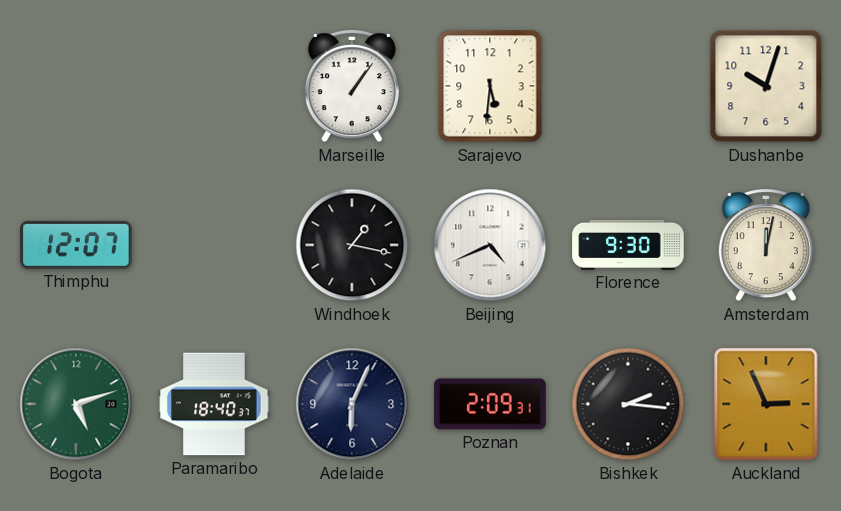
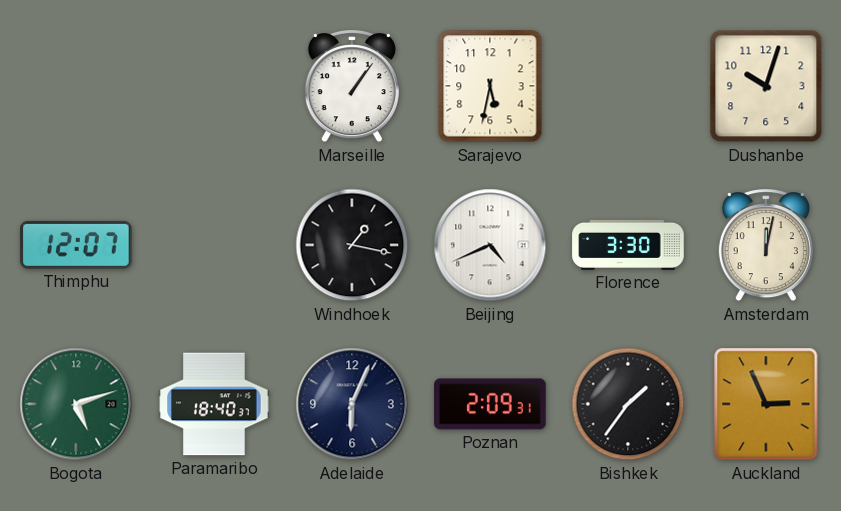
Sarajevo: 5:31 -> 5:32
Florence: 9:30 -> 3:30
Bishkek: 2:16 -> 1:36
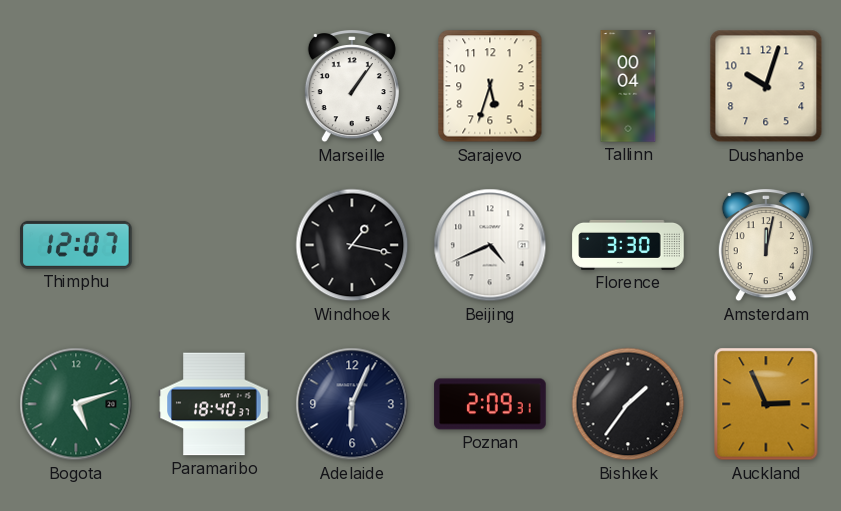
Sarajevo: 5:32 -> 5:33
Tallinn: none -> 00:04
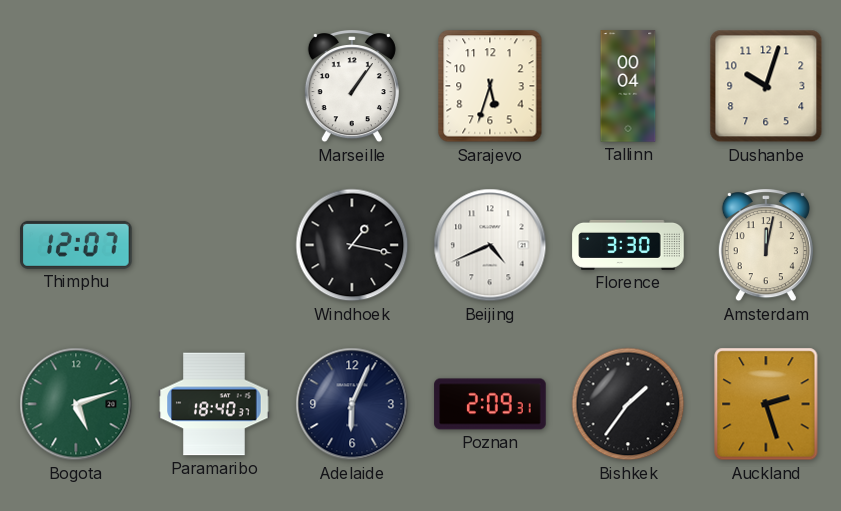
Auckland: 2:56 -> 2:27
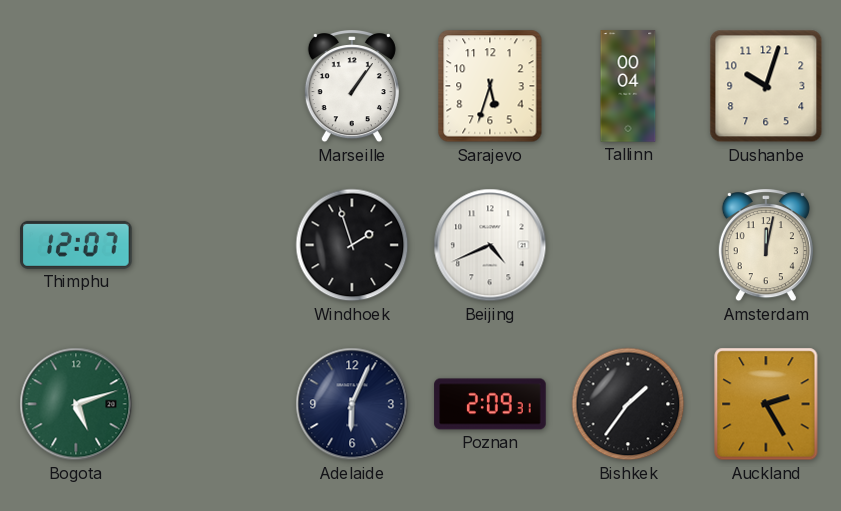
Windhoek: 1:17 -> 1:57
Florence: 3:30 -> none
Paramaribo: 18:40 -> none
Auckland: 2:27 -> 2:25
